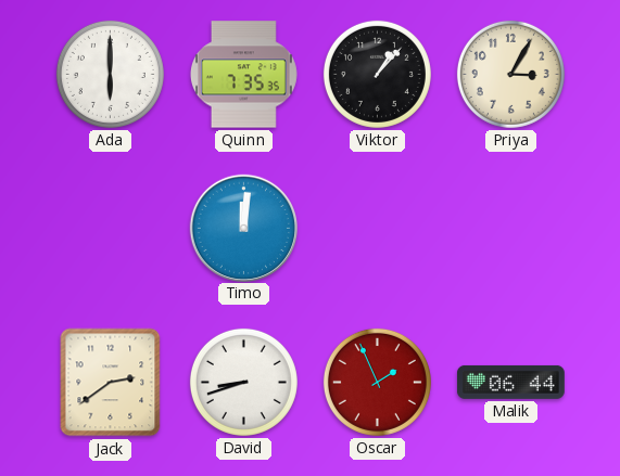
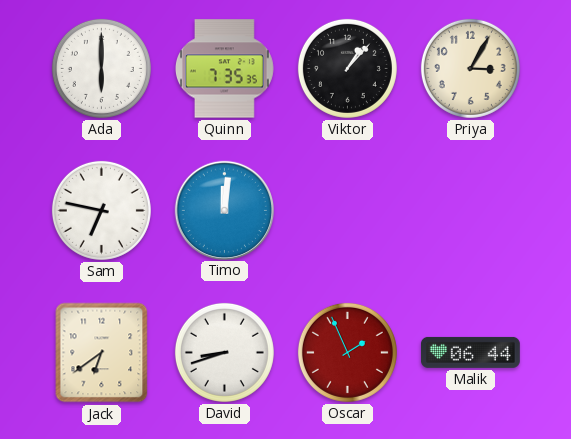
Sam: none -> 6:47
Jack: 2:39 -> 6:39
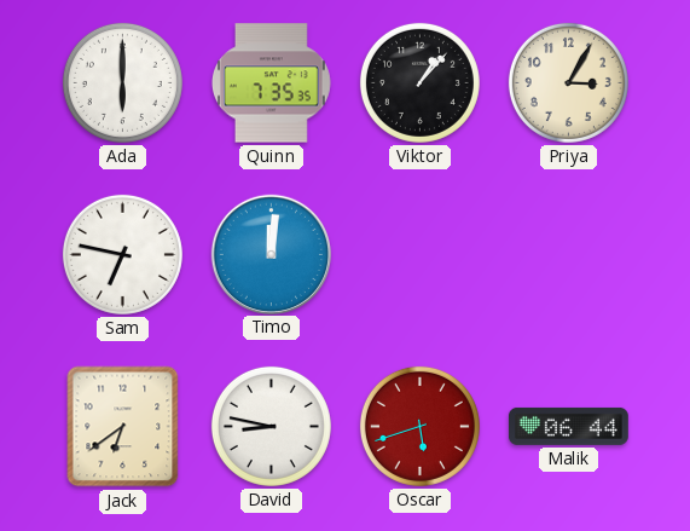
David: 8:42 -> 8:47
Oscar: 1:56 -> 5:42
